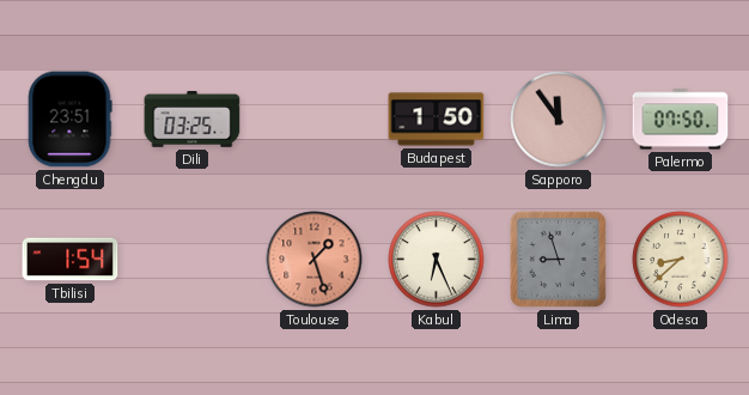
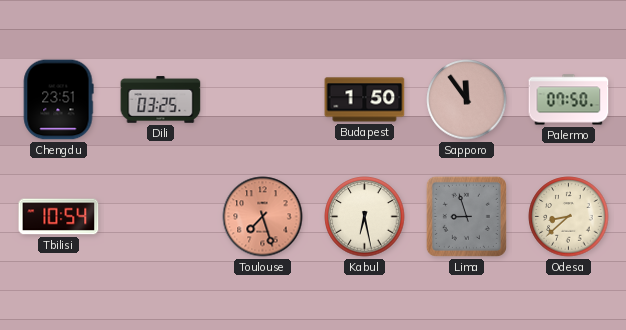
Tbilisi: 1:54 -> 10:54
Toulouse: 1:27 -> 7:27
Kabul: 6:26 -> 6:28
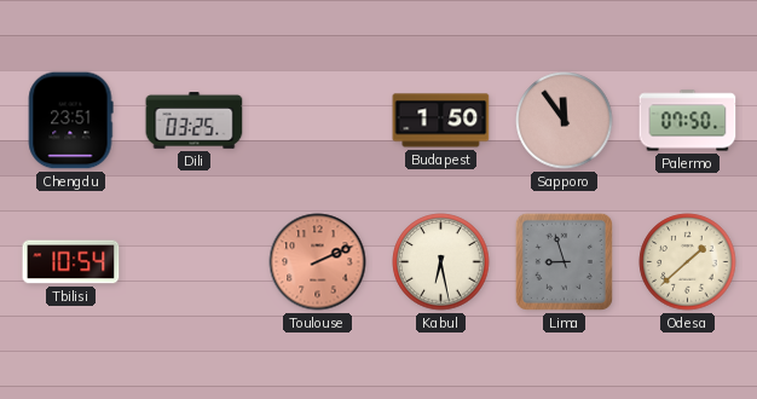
Toulouse: 7:27 -> 2:11
Odesa: 8:38 -> 1:38
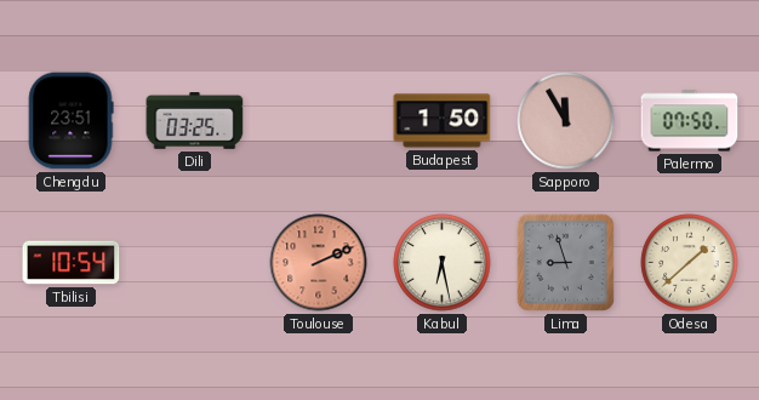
Sapporo: 11:54 -> 11:55
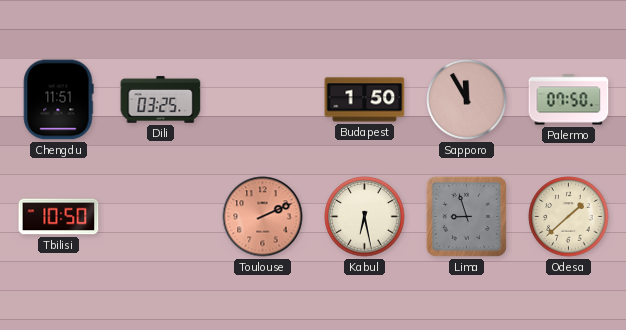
Chengdu: 23:51 -> 11:51
Tbilisi: 10:54 -> 10:50
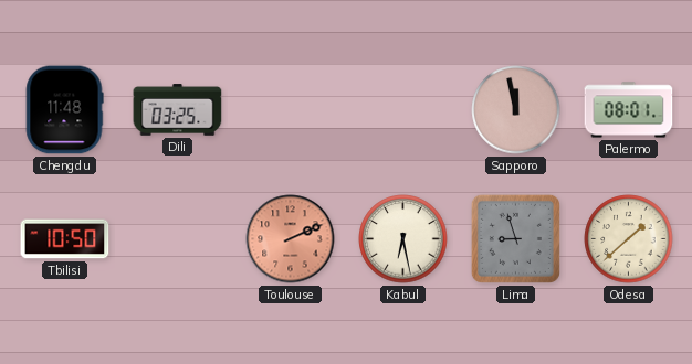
Chengdu: 11:51 -> 11:48
Budapest: 1:50 -> none
Sapporo: 11:55 -> 11:58
Palermo: 07:50 -> 08:01
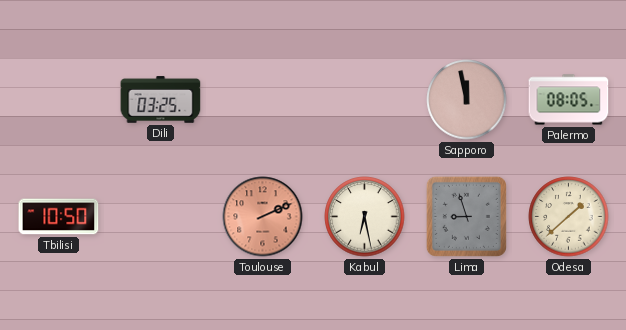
Chengdu: 11:48 -> none
Palermo: 08:01 -> 08:05
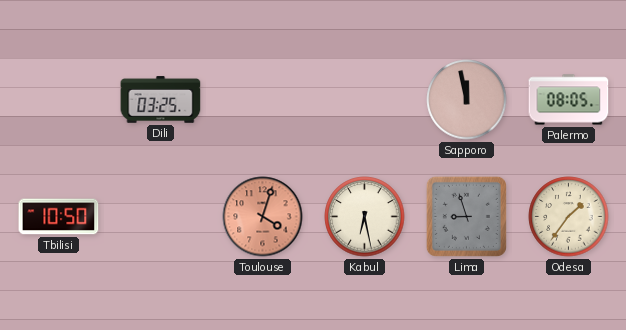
Toulouse: 2:11 -> 4:03
Odesa: 1:38 -> 1:36
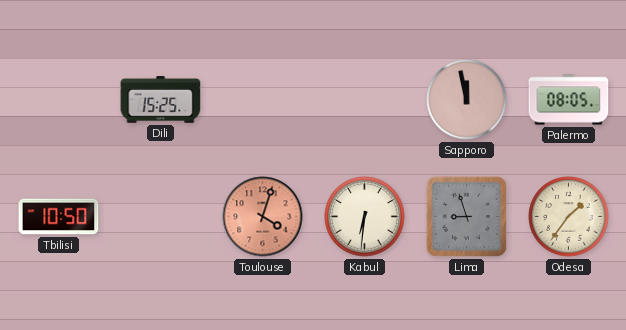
Dili: 03:25 -> 15:25
Kabul: 6:28 -> 6:31
